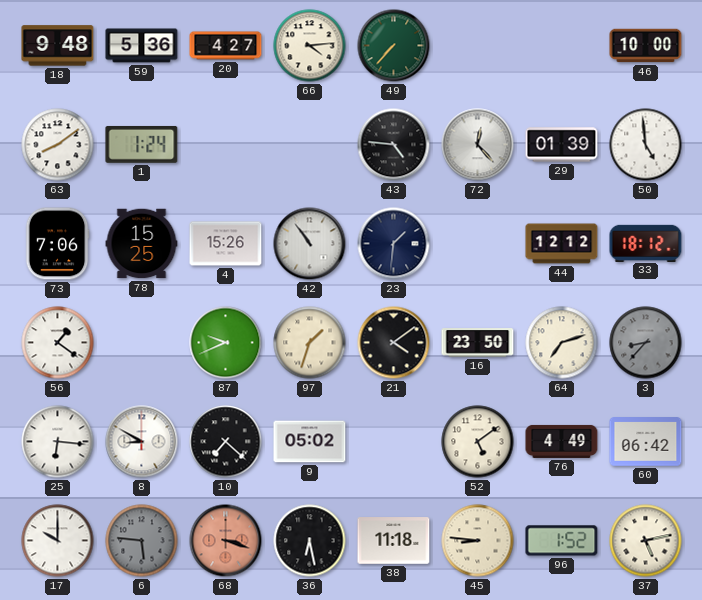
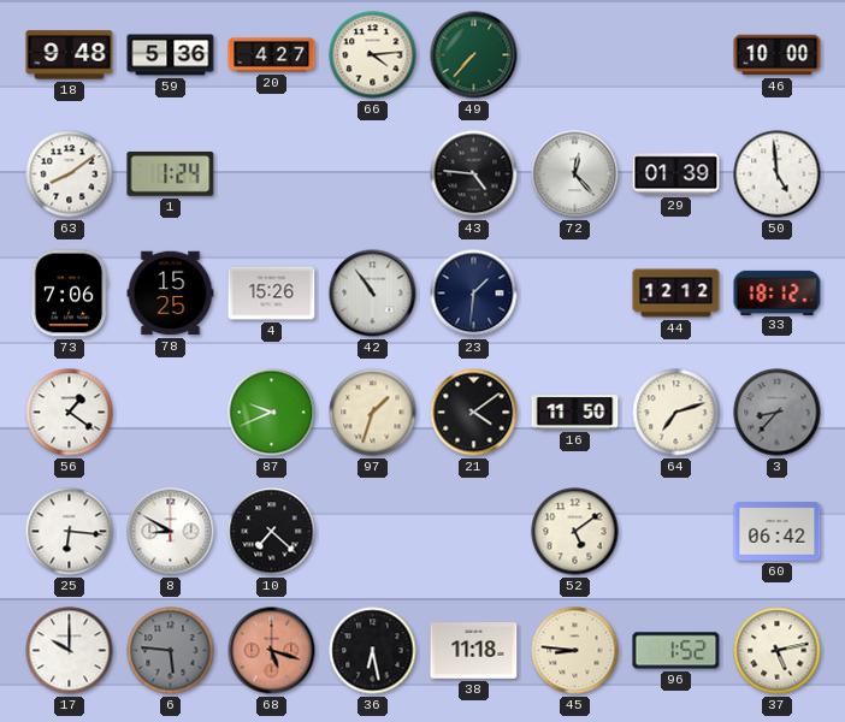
16: 23:50 -> 11:50
9: 05:02 -> none
76: 4:49 -> none
68: 3:18 -> 5:18
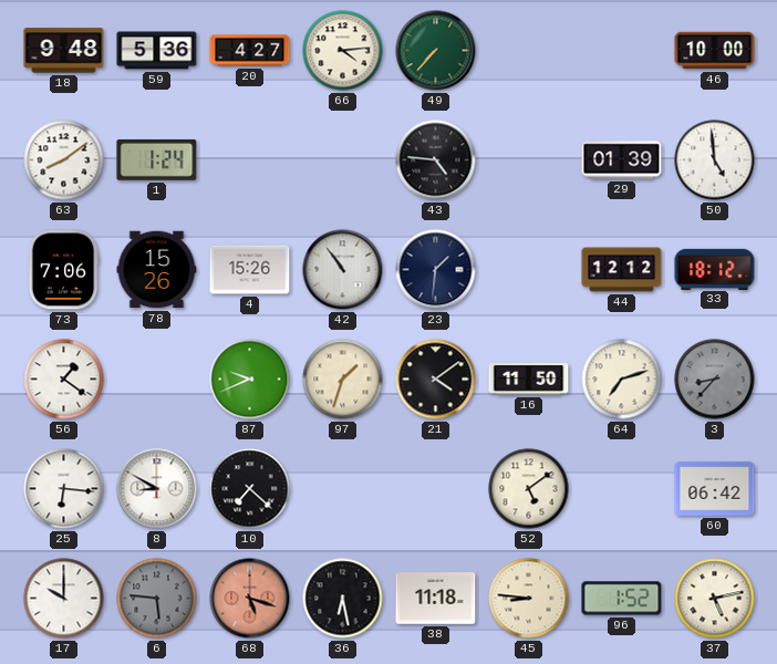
72: 12:23 -> none
78: 15:25 -> 15:26
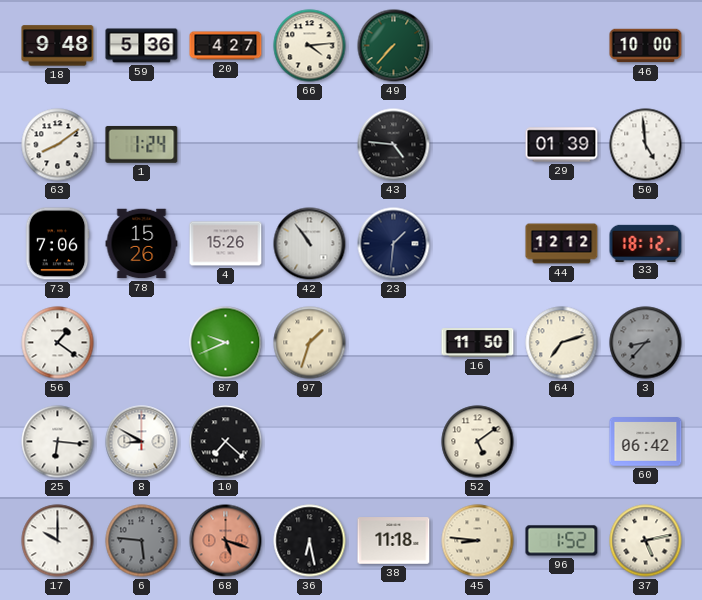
21: 4:09 -> none
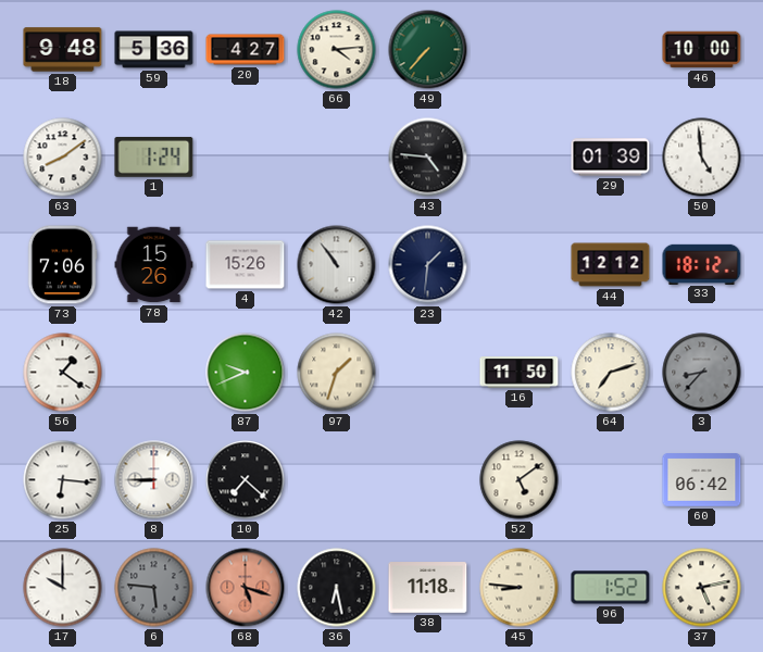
8: 8:50 -> 8:45
